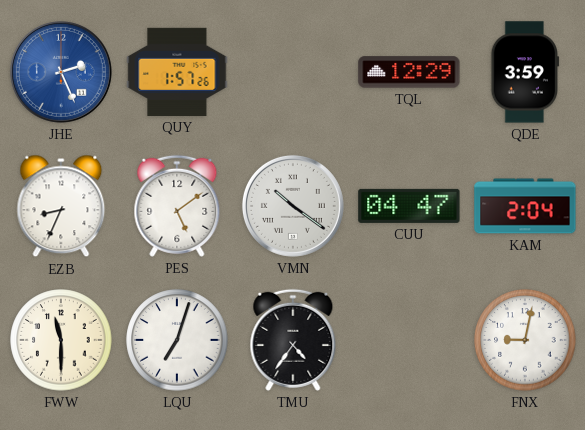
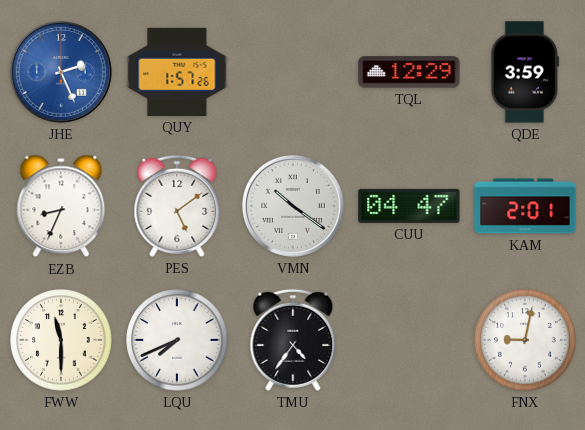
KAM: 2:04 -> 2:01
LQU: 7:03 -> 7:41
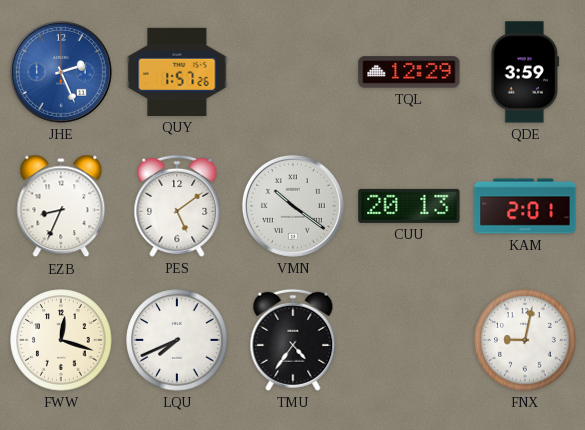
CUU: 04:47 -> 20:13
FWW: 11:30 -> 12:18
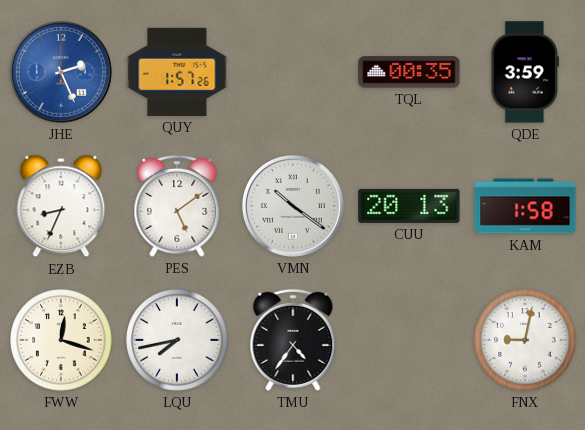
TQL: 12:29 -> 00:35
KAM: 2:01 -> 1:58
LQU: 7:41 -> 7:43
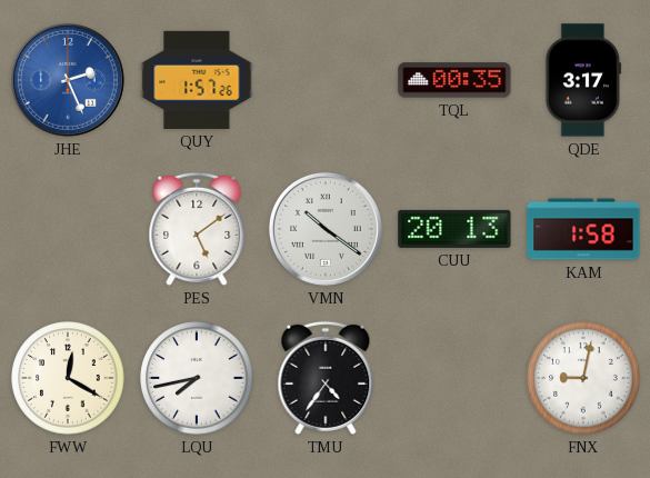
QDE: 3:59 -> 3:17
EZB: 8:34 -> none
FWW: 12:18 -> 12:20
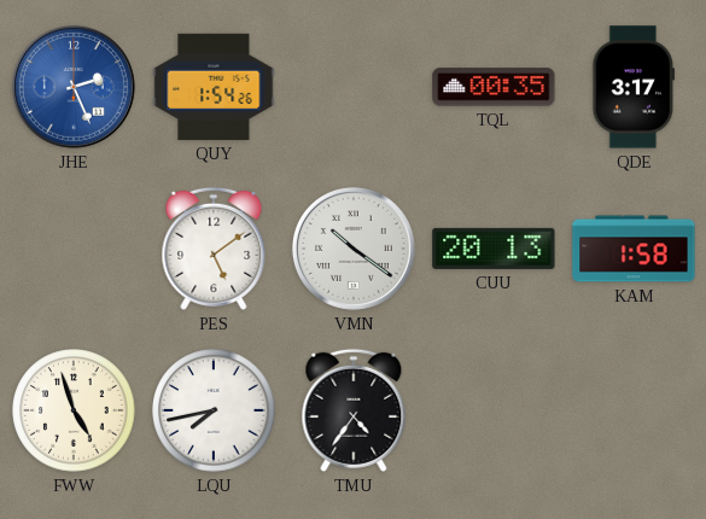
QUY: 1:57 -> 1:54
FWW: 12:20 -> 4:57
FNX: 9:02 -> none
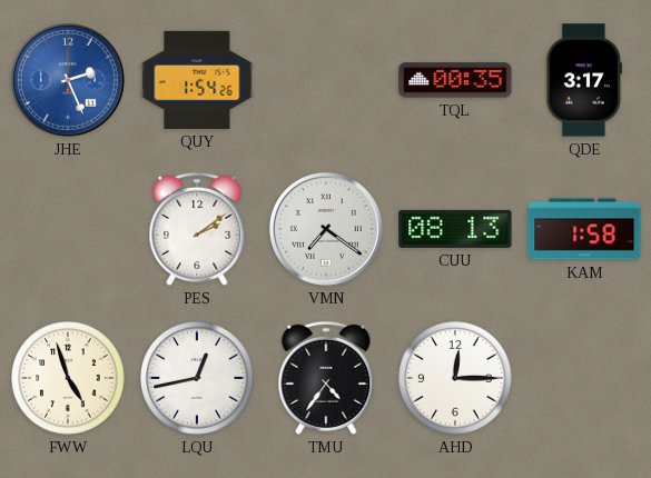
PES: 5:09 -> 2:09
VMN: 10:21 -> 7:21
CUU: 20:13 -> 08:13
LQU: 7:43 -> 12:43
AHD: none -> 12:15
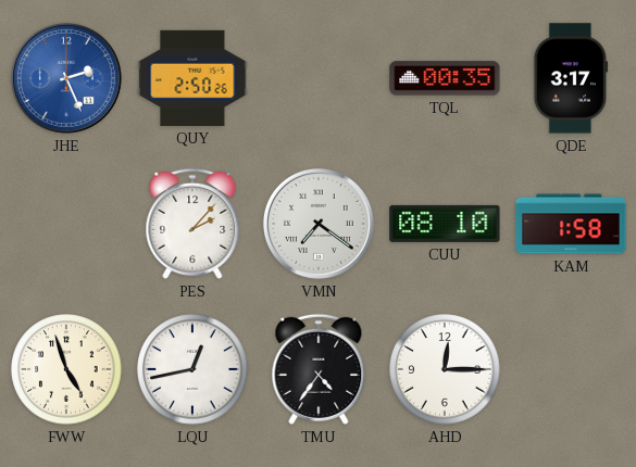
QUY: 1:54 -> 2:50
PES: 2:09 -> 2:07
CUU: 08:13 -> 08:10
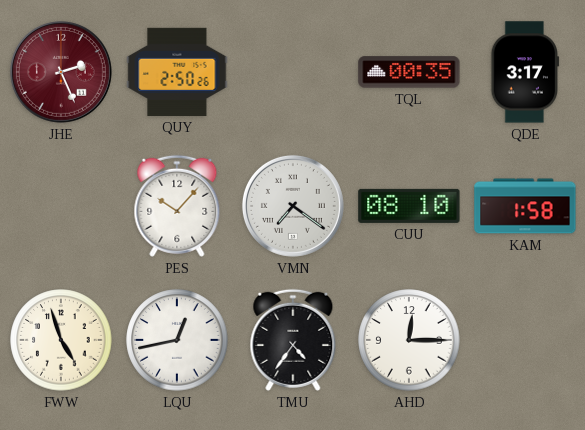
JHE dial: blue -> burgundy
PES: 2:07 -> 10:07
